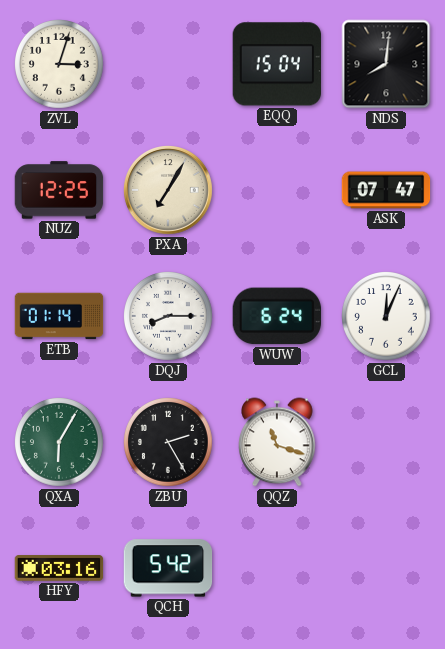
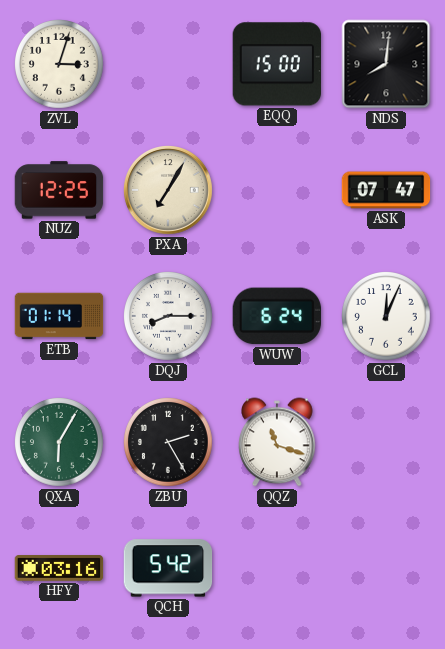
EQQ: 15:04 -> 15:00
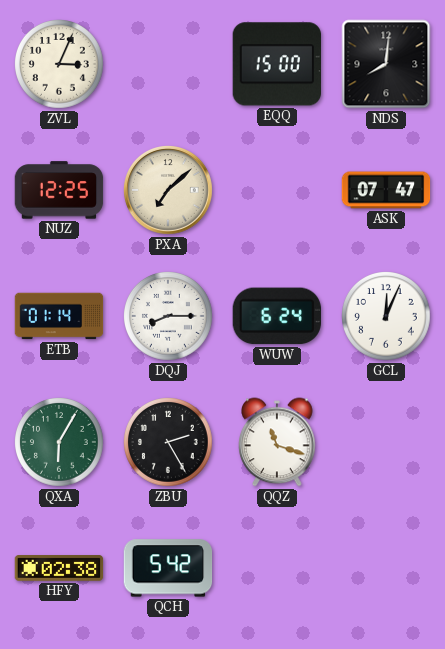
ZVL: 3:03 -> 3:04
PXA: 7:05 -> 7:08
HFY: 03:16 -> 02:38
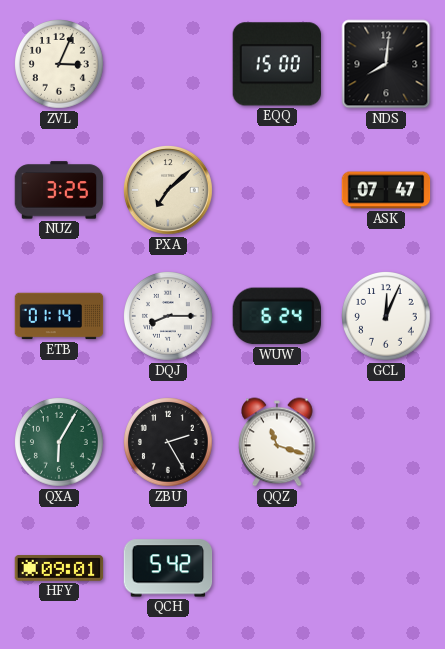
NUZ: 12:25 -> 3:25
HFY: 02:38 -> 09:01
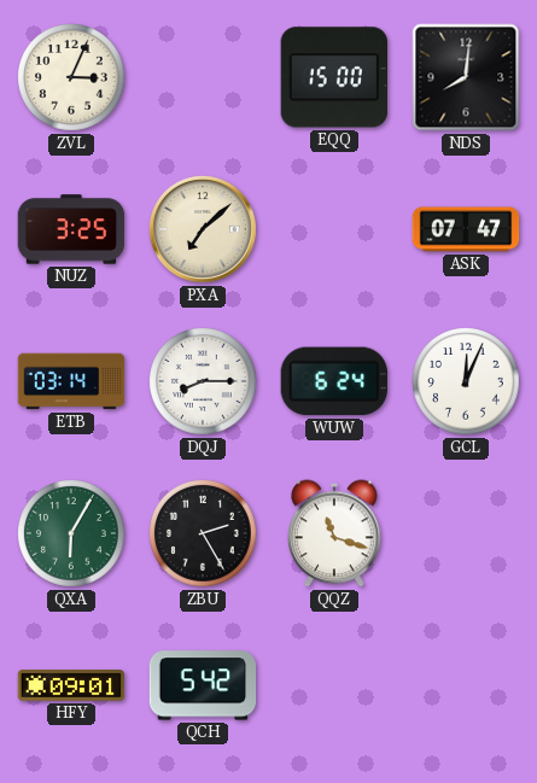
ETB: 01:14 -> 03:14
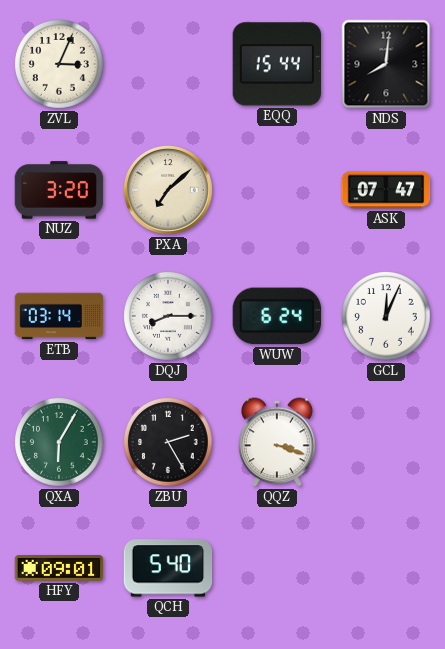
EQQ: 15:00 -> 15:44
NUZ: 3:25 -> 3:20
QQZ: 11:18 -> 3:18
QCH: 5:42 -> 5:40
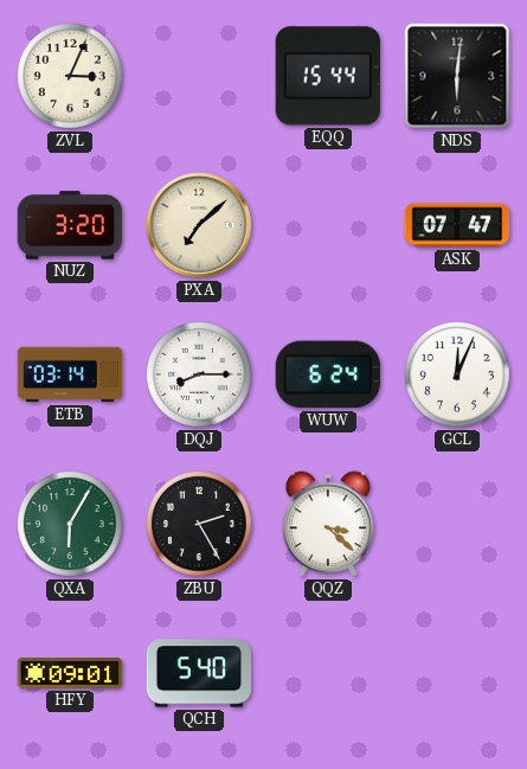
NDS: 8:01 -> 6:01
QQZ: 3:18 -> 3:22
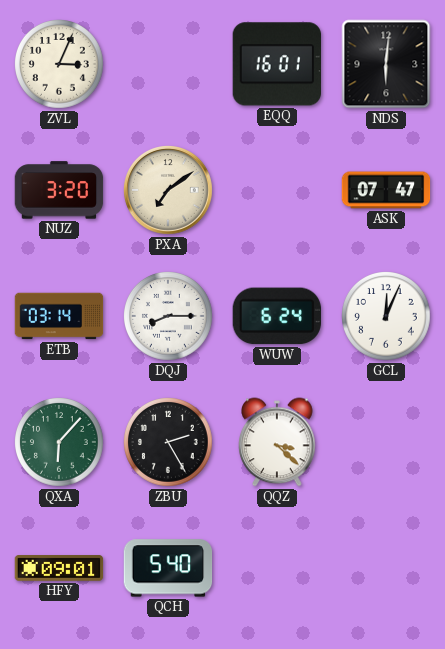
EQQ: 15:44 -> 16:01
PXA: 7:08 -> 7:09
QXA: 6:05 -> 6:07
